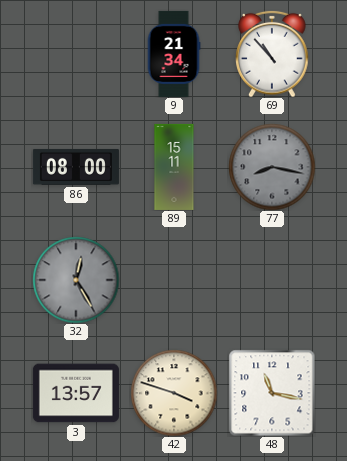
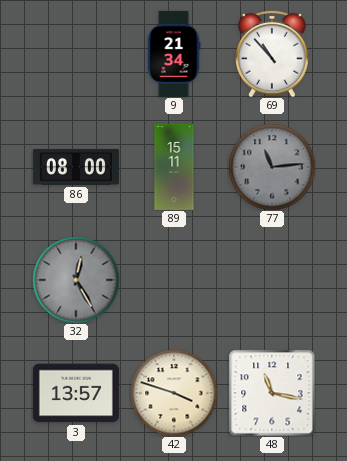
77: 8:17 -> 11:14
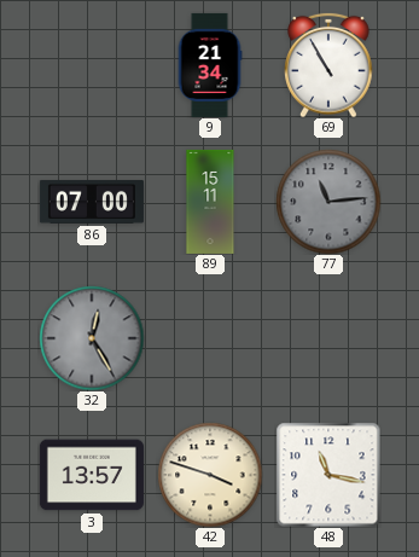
69: 10:53 -> 10:55
86: 08:00 -> 07:00
